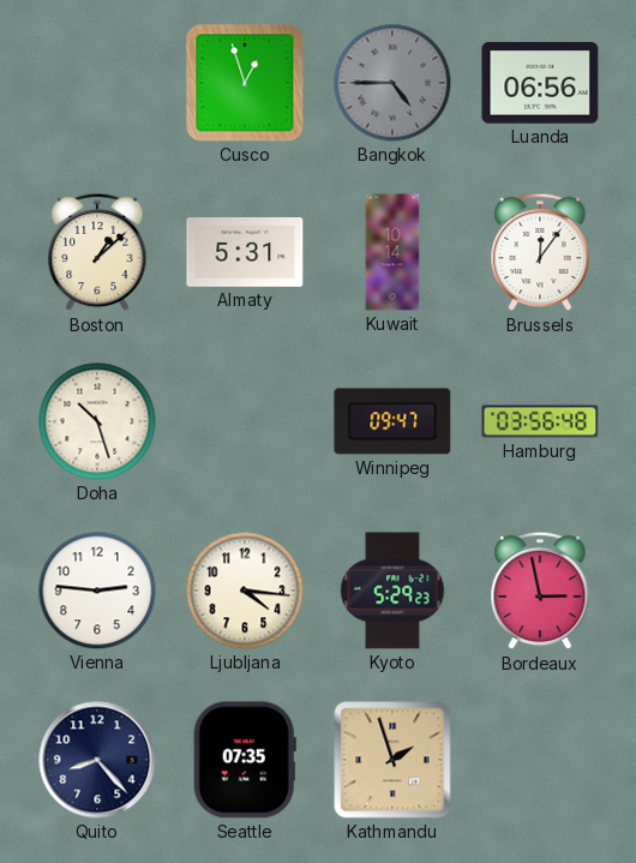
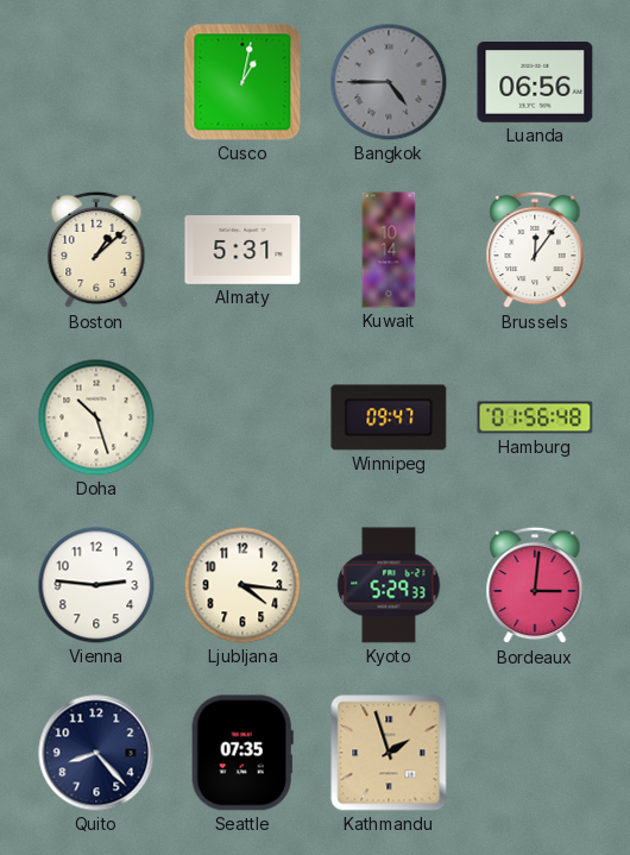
Cusco: 12:57 -> 1:02
Hamburg: 03:56 -> 01:56
Kyoto: 5:29:23 -> 5:29:33
Bordeaux: 2:58 -> 3:01
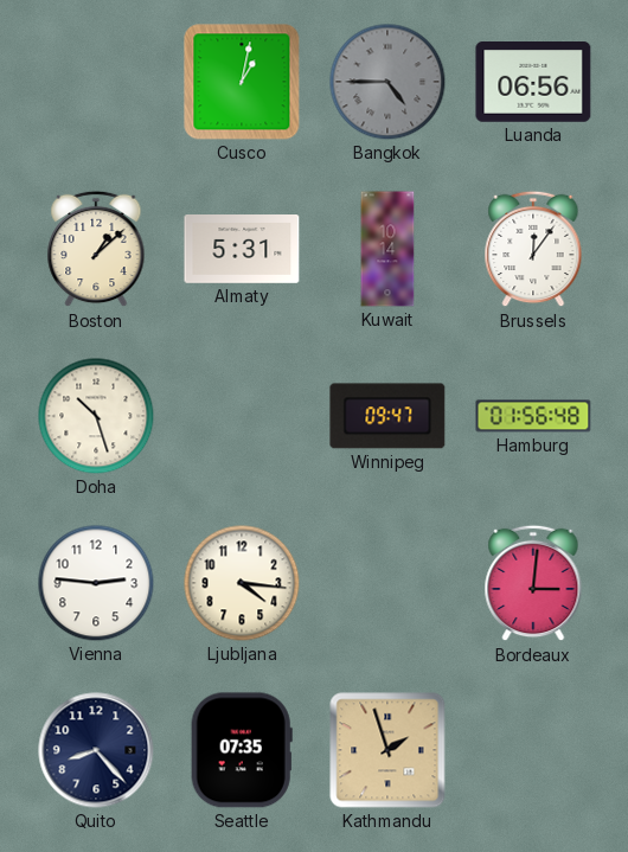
Kyoto: 5:29 -> none
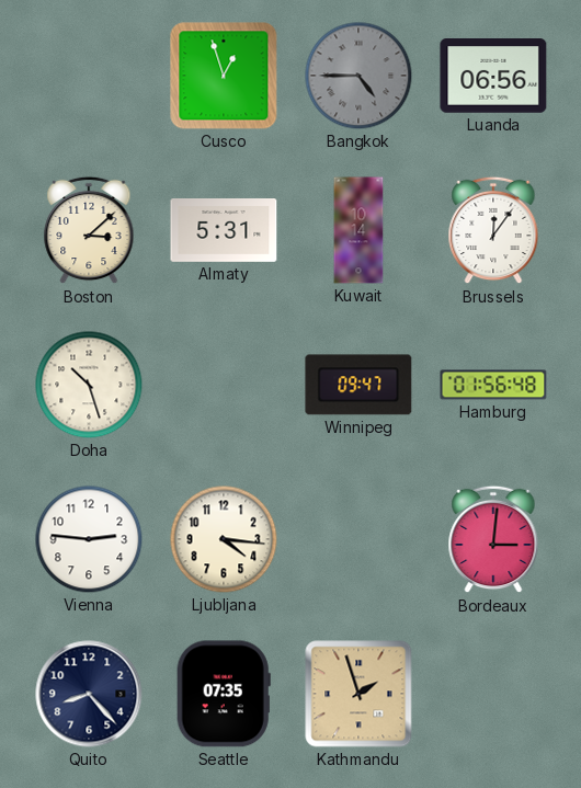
Cusco: 1:02 -> 12:57
Boston: 1:08 -> 3:08
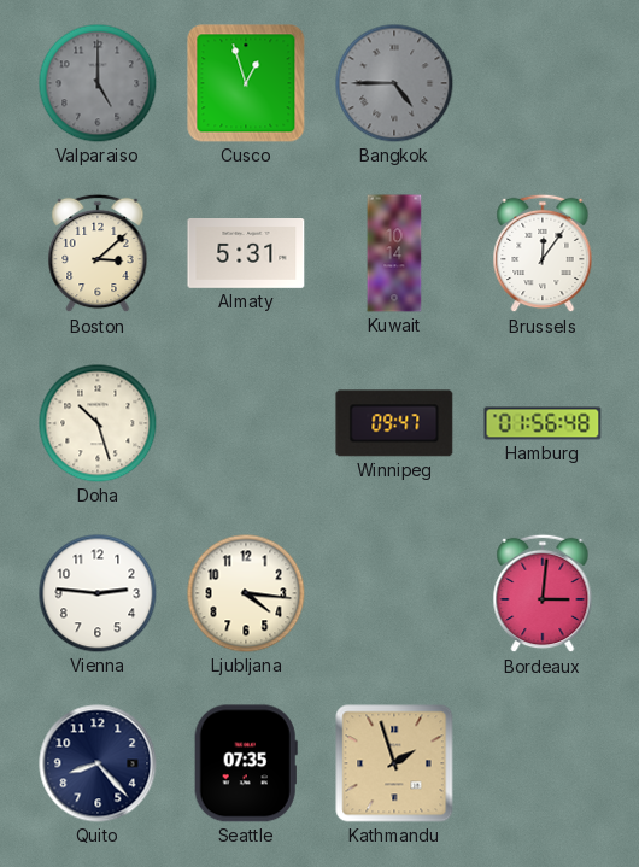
Valparaiso: none -> 5:00
Luanda: 06:56 -> none
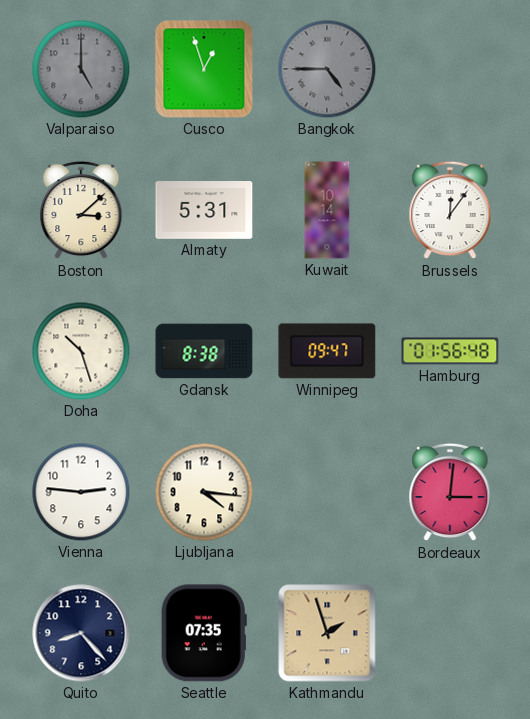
Gdansk: none -> 8:38
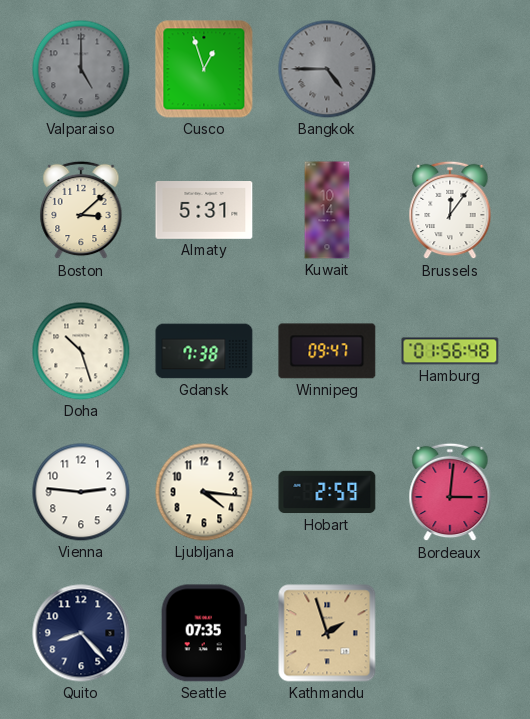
Gdansk: 8:38 -> 7:38
Hobart: none -> 2:59
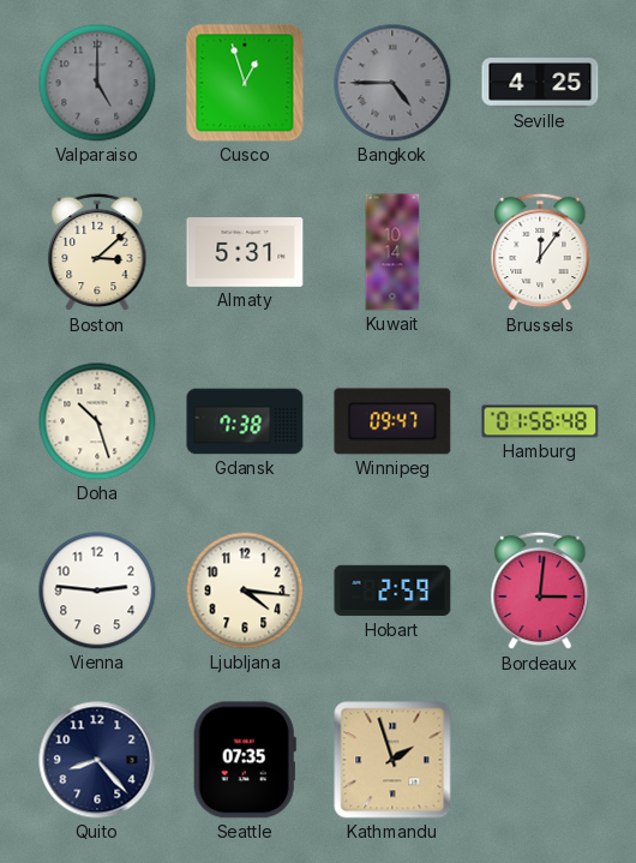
Seville: none -> 4:25
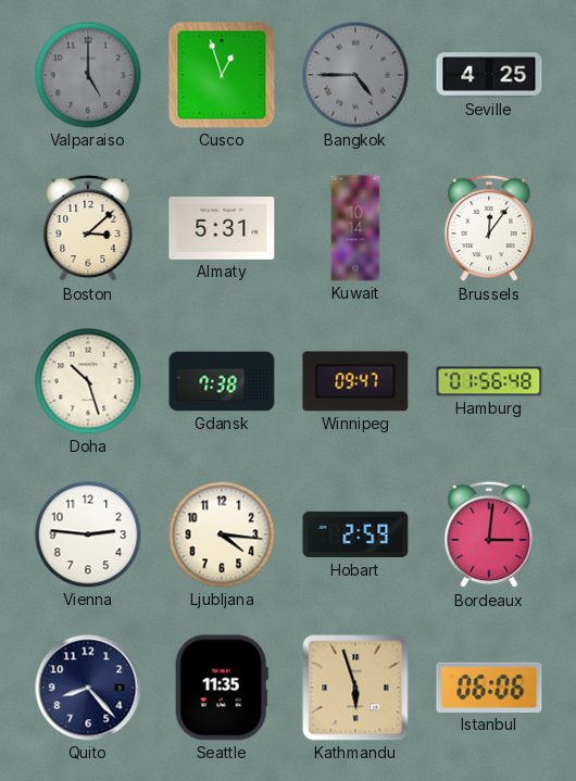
Seattle: 07:35 -> 11:35
Kathmandu: 1:57 -> 5:57
Istanbul: none -> 06:06
